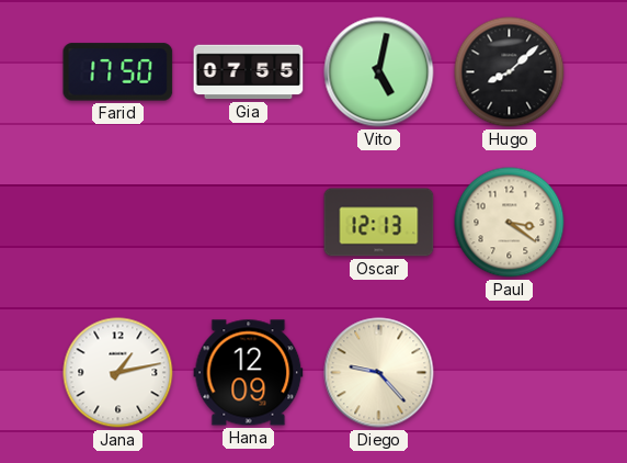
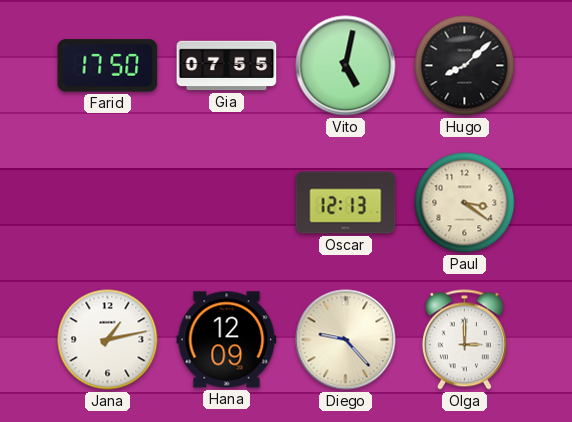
Olga: none -> 3:00
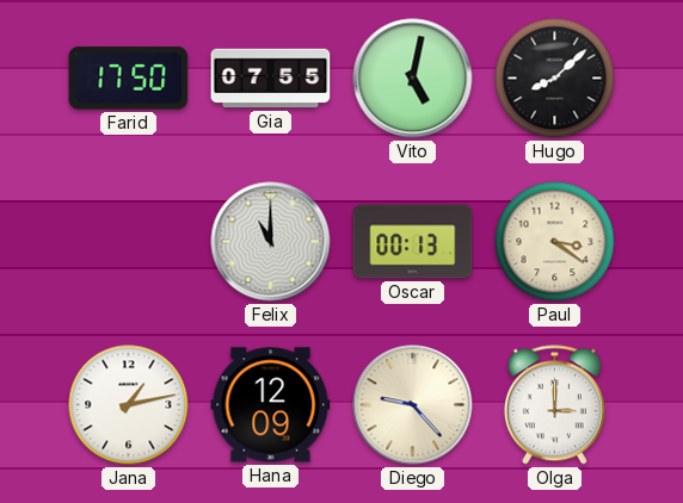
Felix: none -> 11:00
Oscar: 12:13 -> 00:13
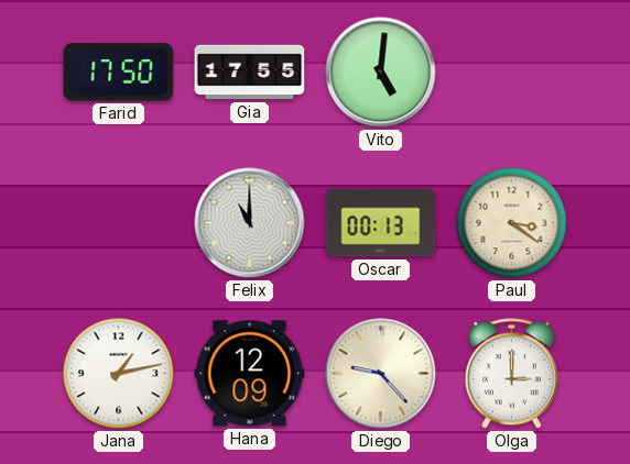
Gia: 07:55 -> 17:55
Vito: 5:02 -> 5:01
Hugo: 8:08 -> none
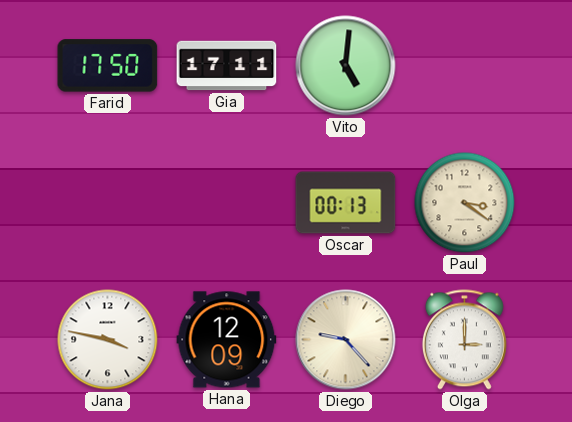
Gia: 17:55 -> 17:11
Felix: 11:00 -> none
Jana: 1:13 -> 3:47
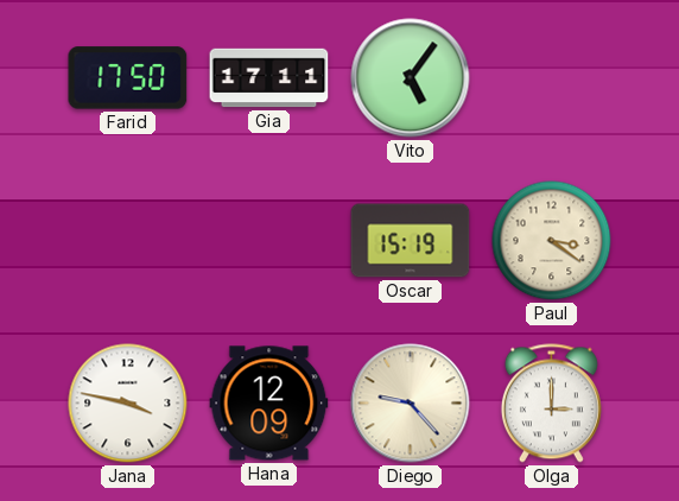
Vito: 5:01 -> 5:06
Oscar: 00:13 -> 15:19
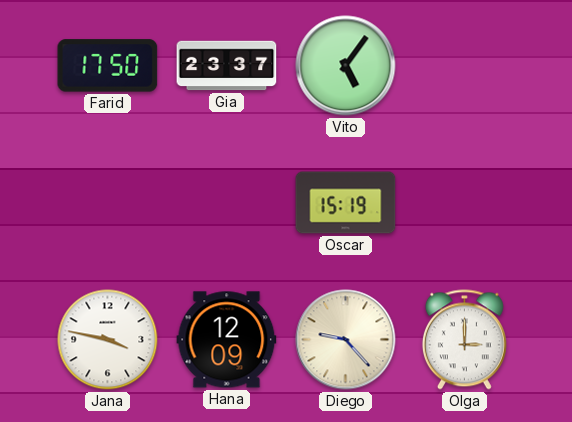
Gia: 17:11 -> 23:37
Paul: 3:21 -> none
